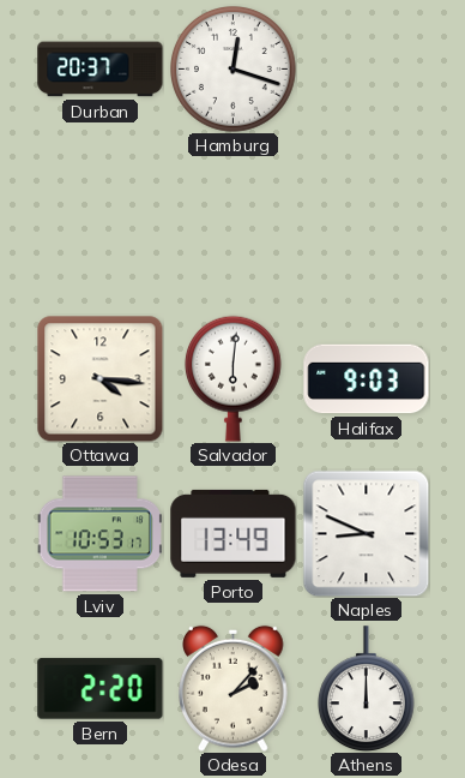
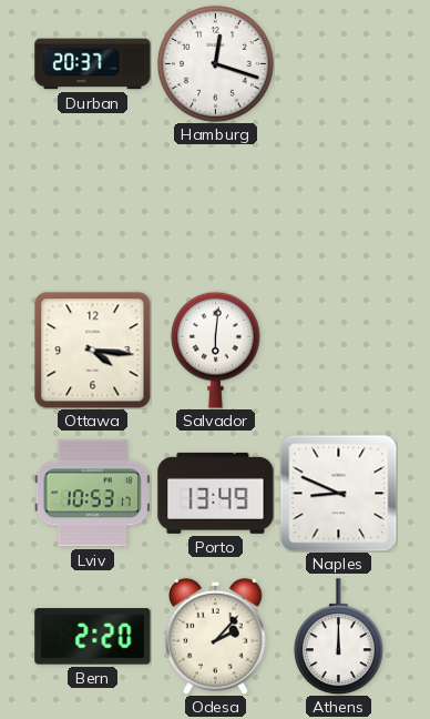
Halifax: 9:03 -> none
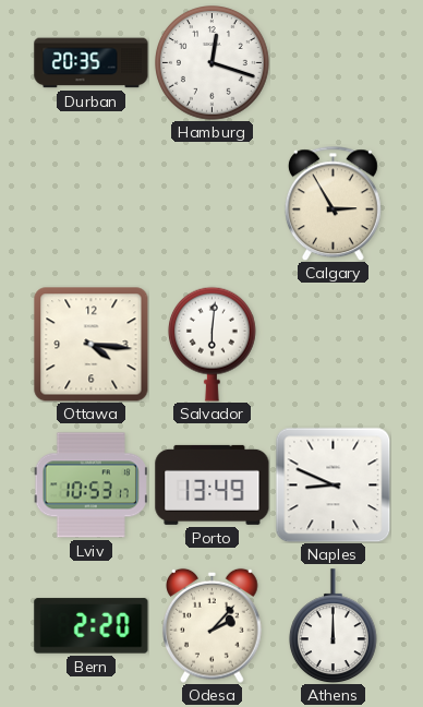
Durban: 20:37 -> 20:35
Calgary: none -> 2:55
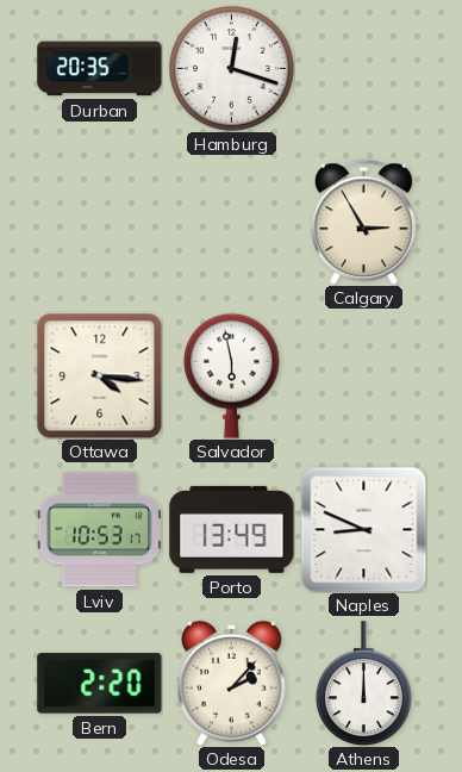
Salvador: 6:01 -> 5:58
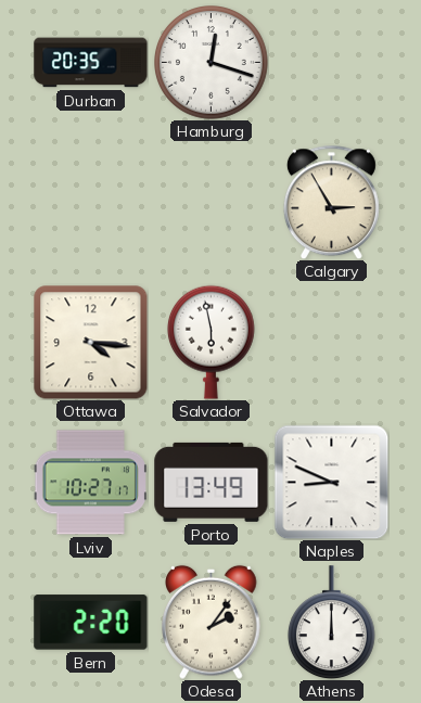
Lviv: 10:53 -> 10:27
Odesa: 2:07 -> 2:06
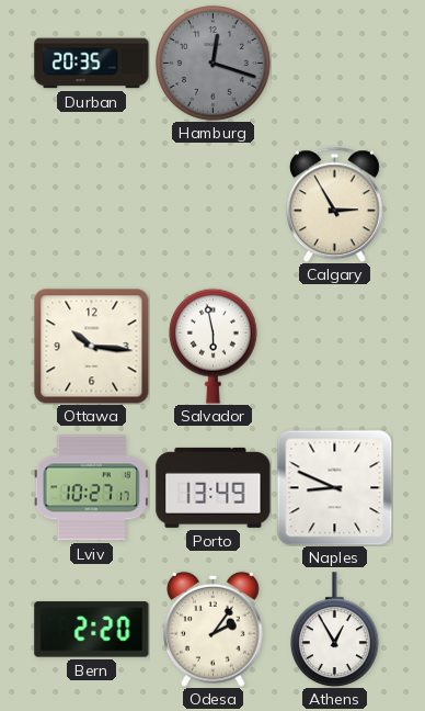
Hamburg dial: white -> grey
Ottawa: 4:16 -> 10:16
Athens: 12:00 -> 12:55
